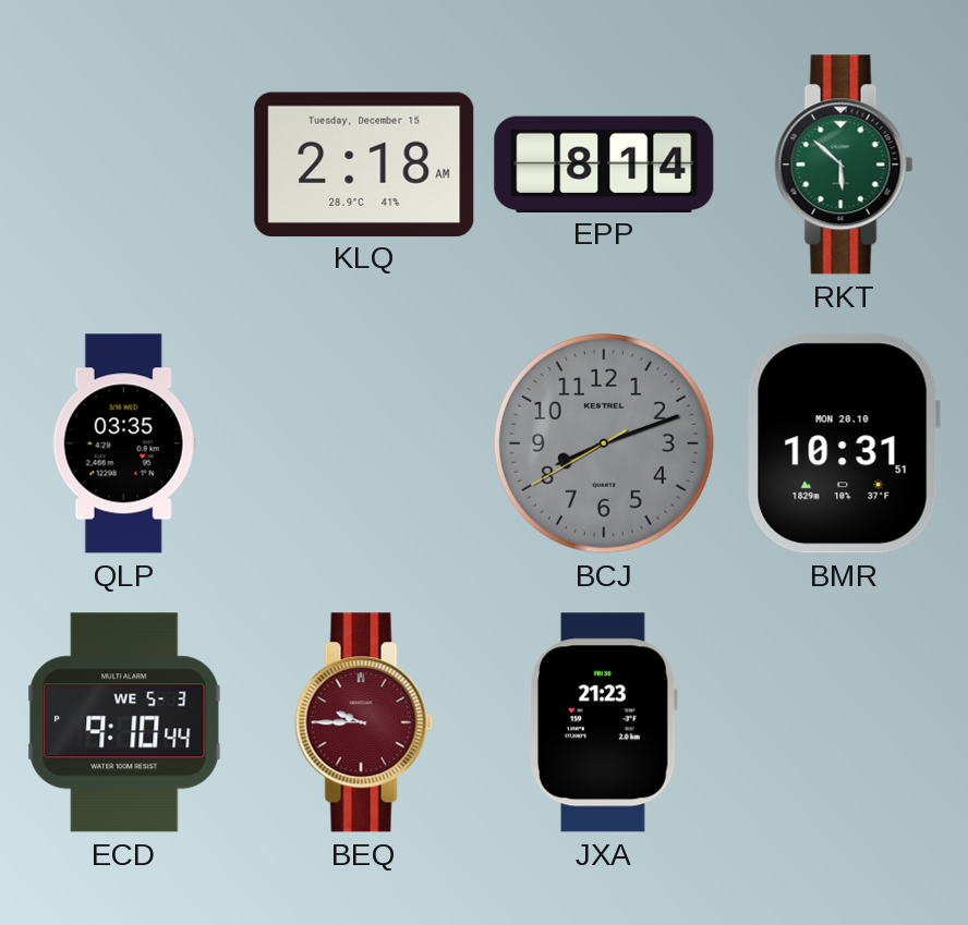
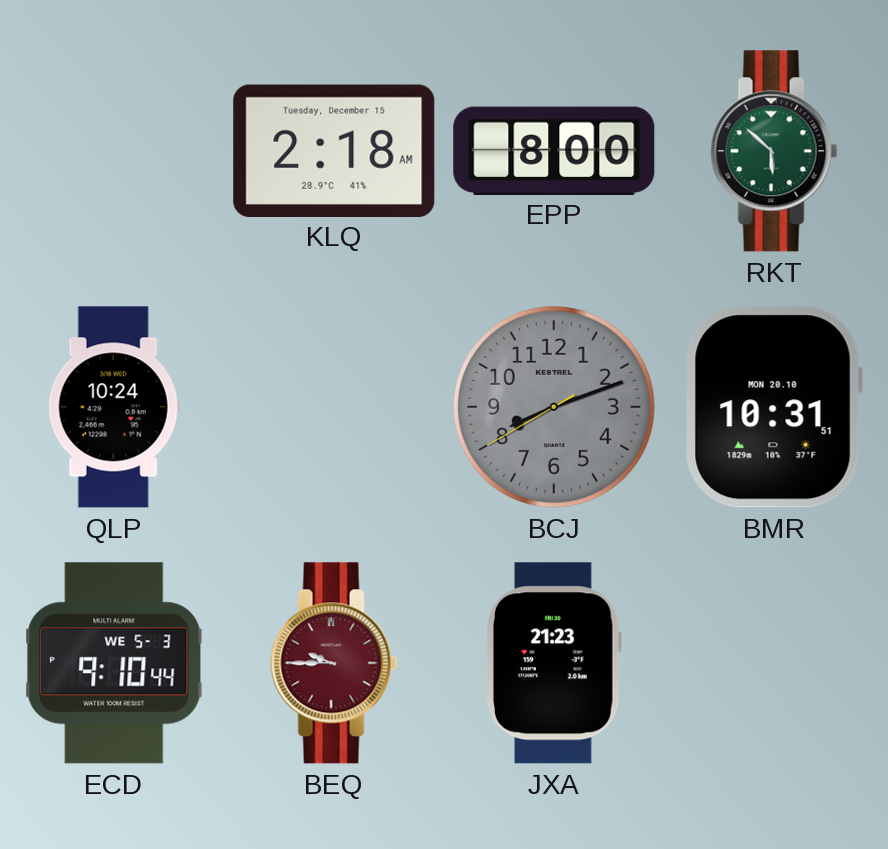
EPP: 8:14 -> 8:00
QLP: 03:35 -> 10:24
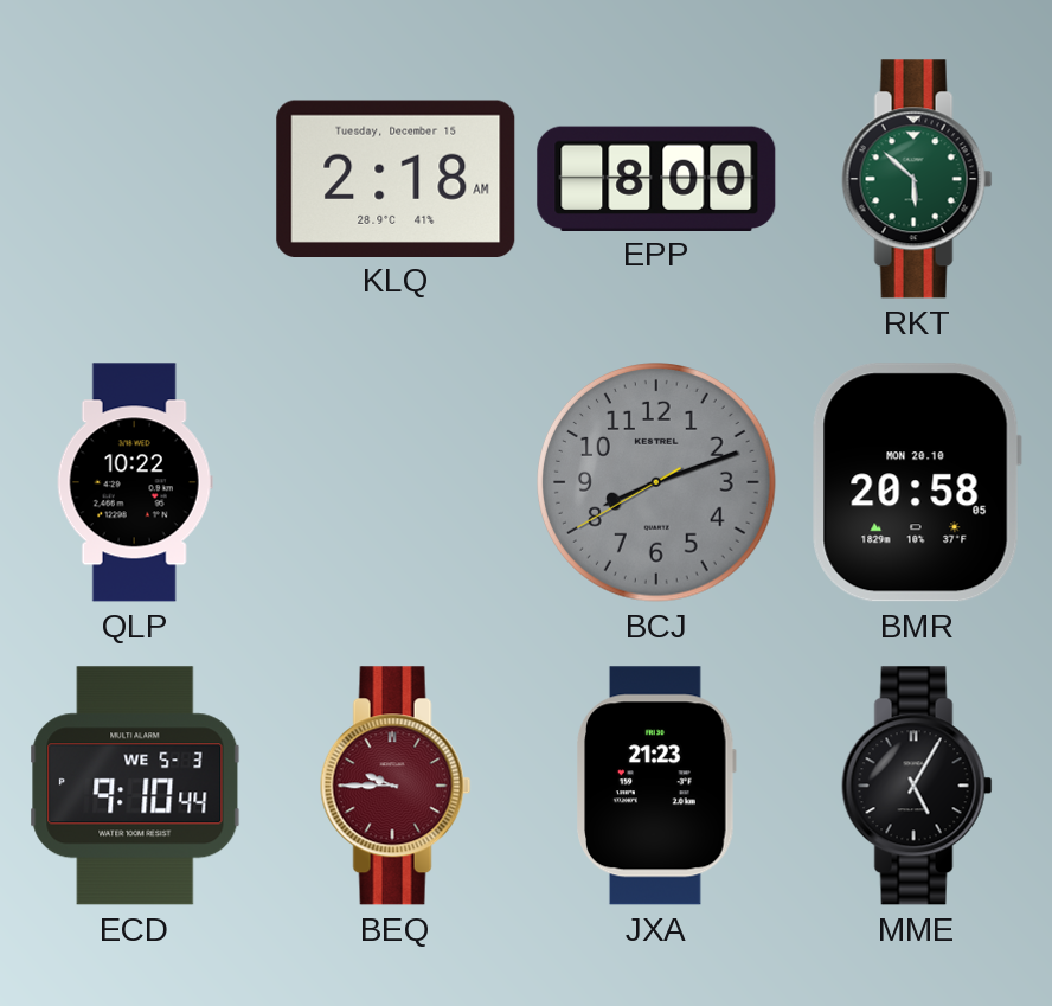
QLP: 10:24 -> 10:22
BMR: 10:31 -> 20:58
MME: none -> 5:05
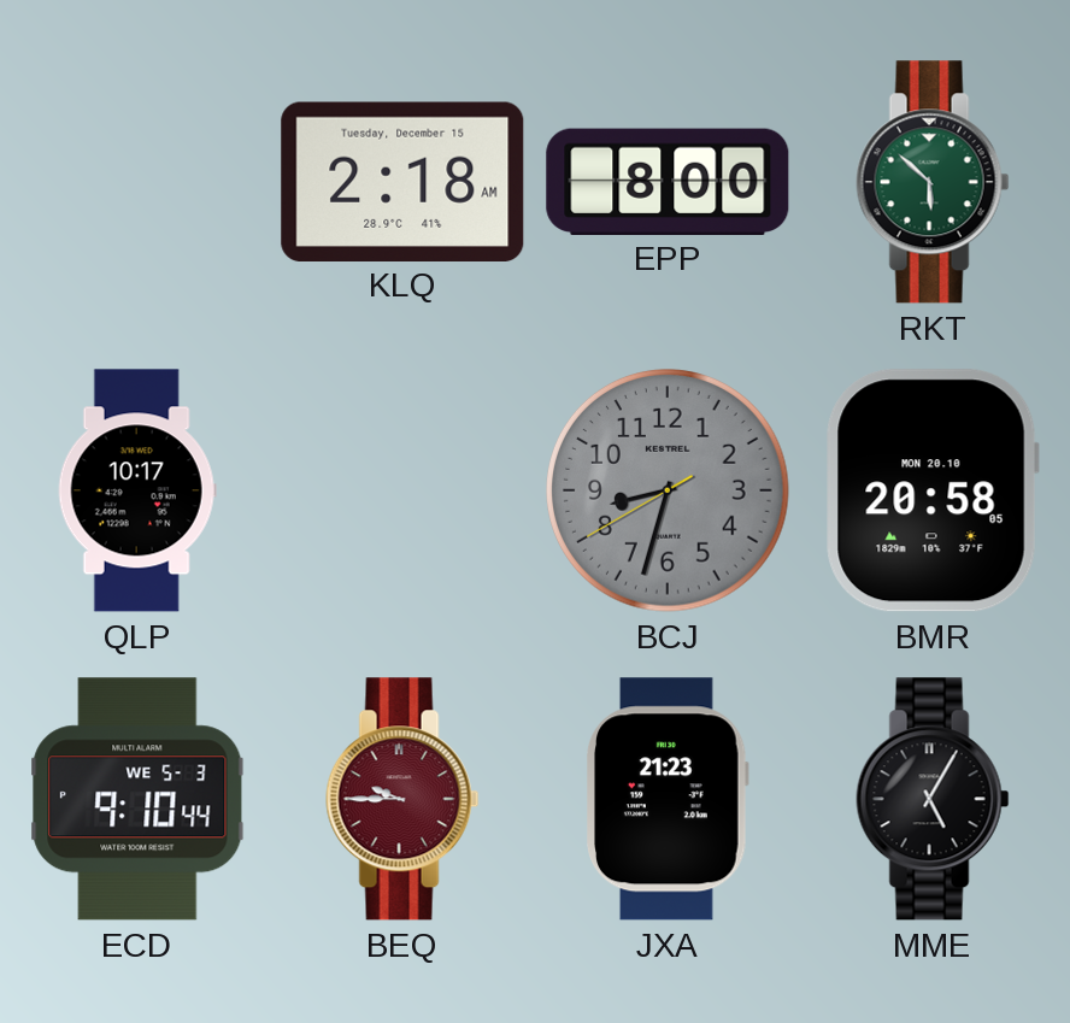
QLP: 10:22 -> 10:17
BCJ: 8:11 -> 8:32
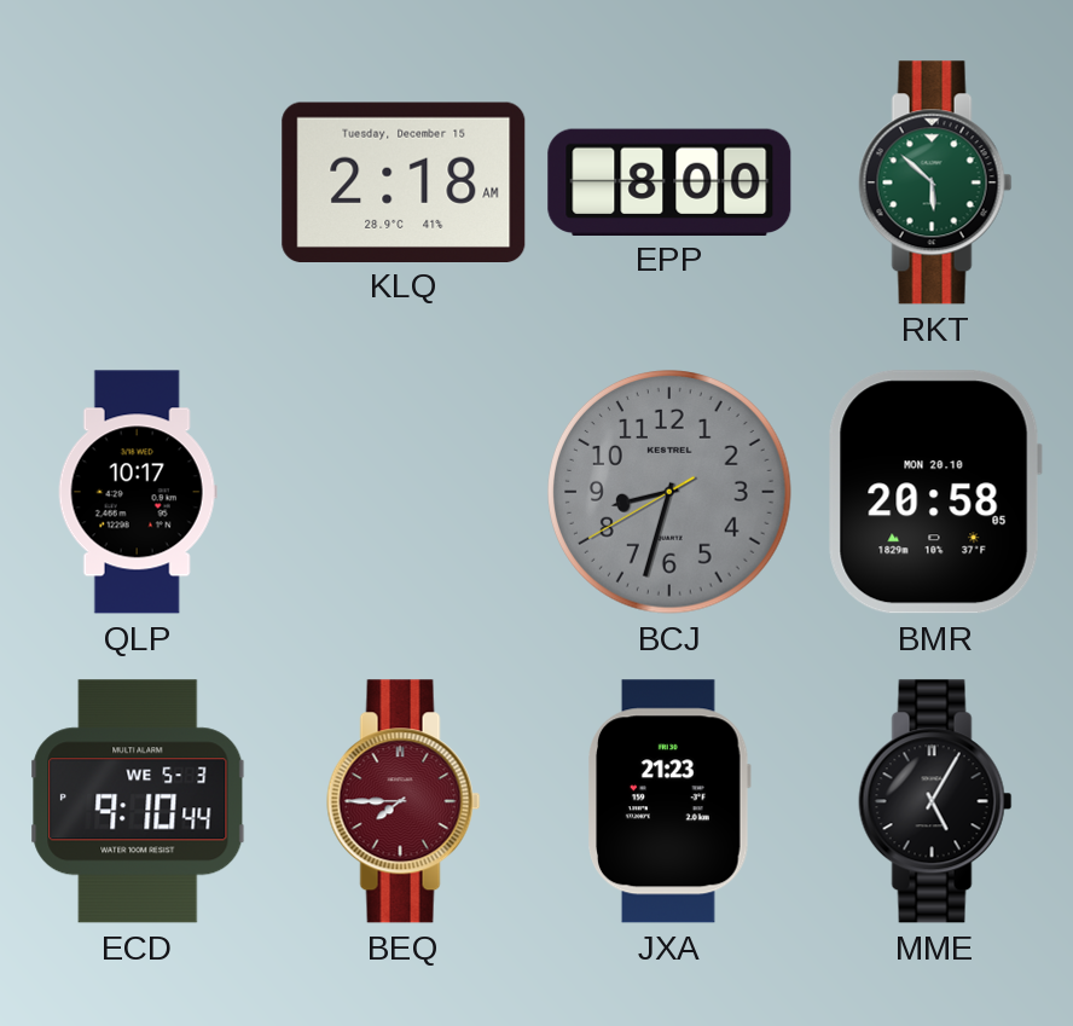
BEQ: 9:45 -> 7:45
